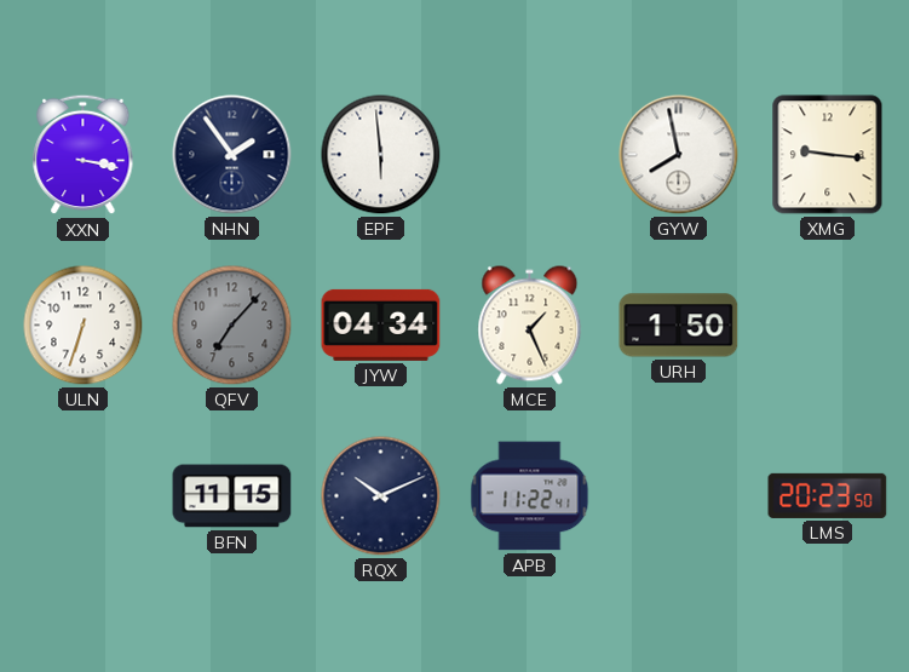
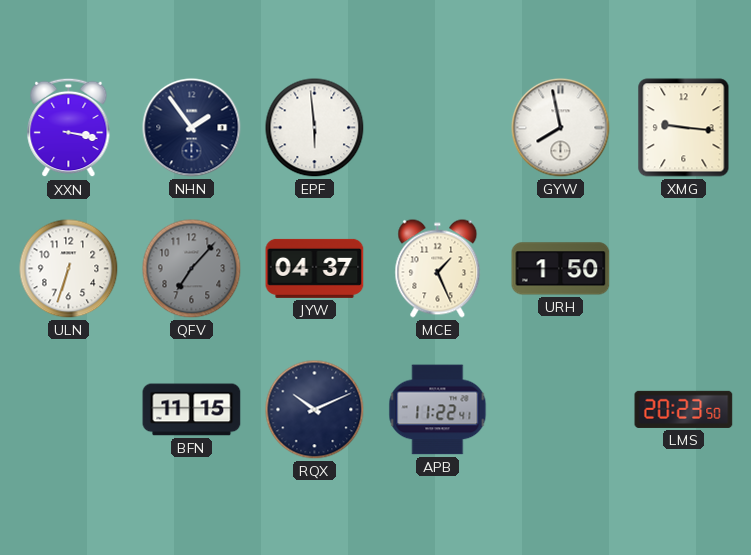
JYW: 04:34 -> 04:37
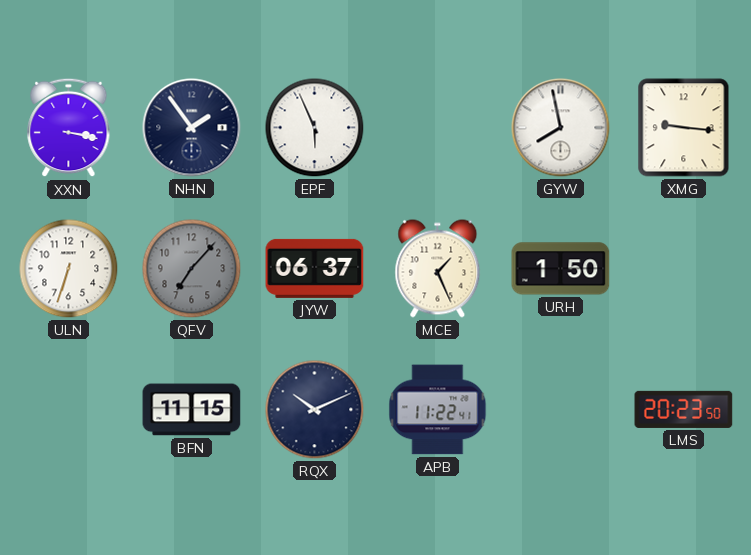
EPF: 5:59 -> 5:56
JYW: 04:37 -> 06:37
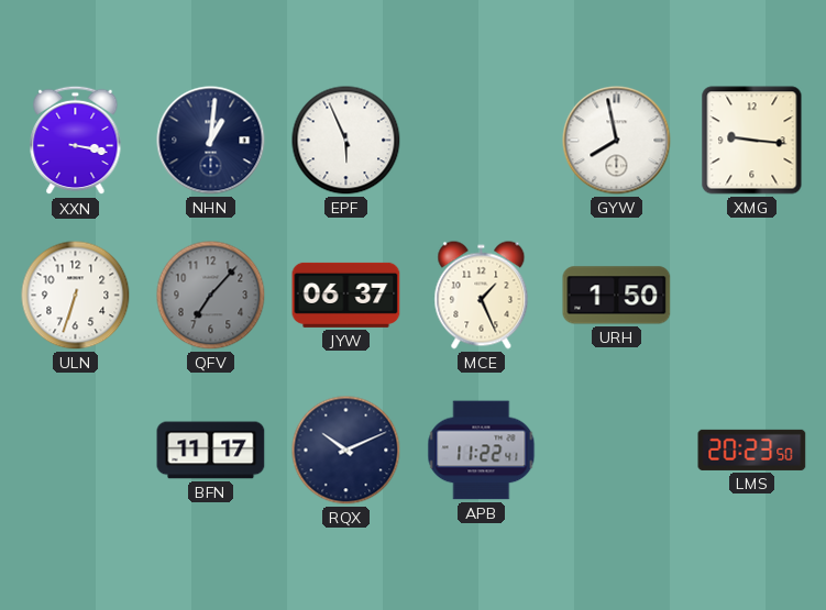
NHN: 1:54 -> 1:01
BFN: 11:15 -> 11:17
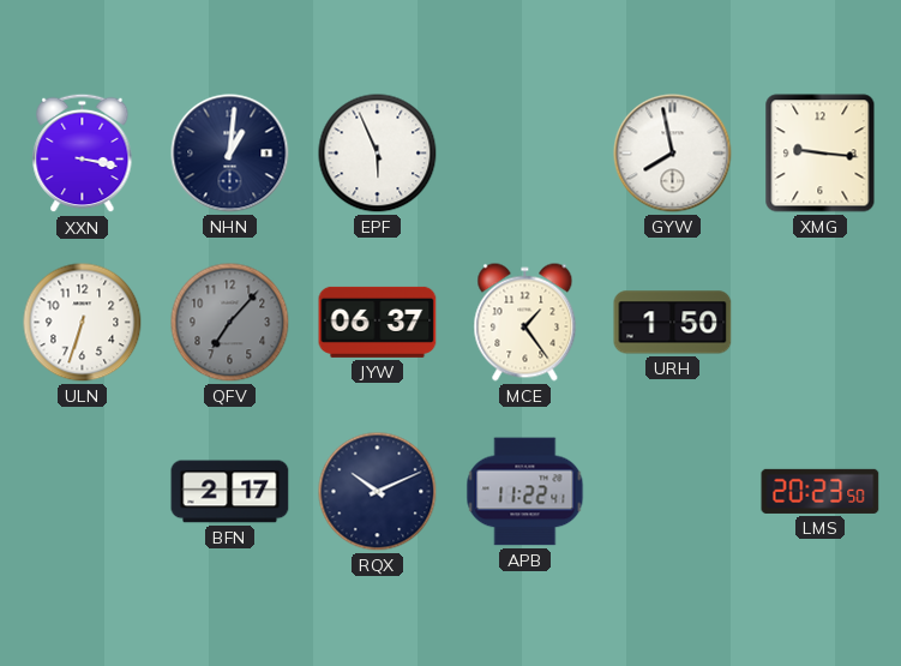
MCE: 1:26 -> 1:24
BFN: 11:17 -> 2:17
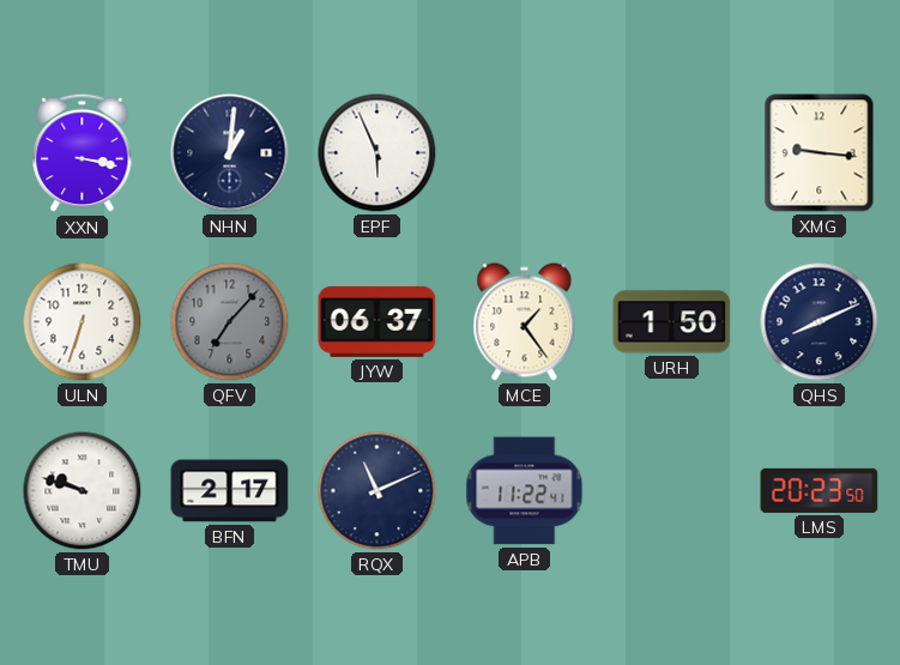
GYW: 7:58 -> none
QHS: none -> 8:11
TMU: none -> 9:48
RQX: 10:11 -> 11:11
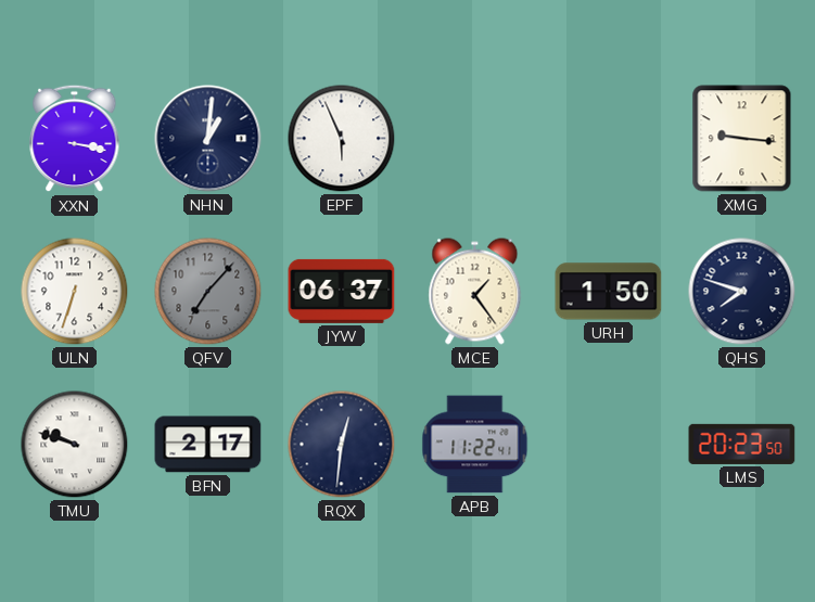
QHS: 8:11 -> 7:48
RQX: 11:11 -> 12:31
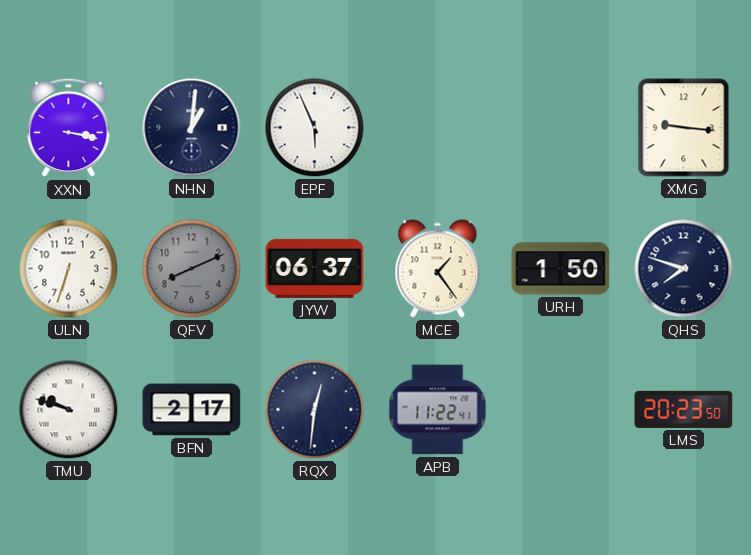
QFV: 7:07 -> 8:11
